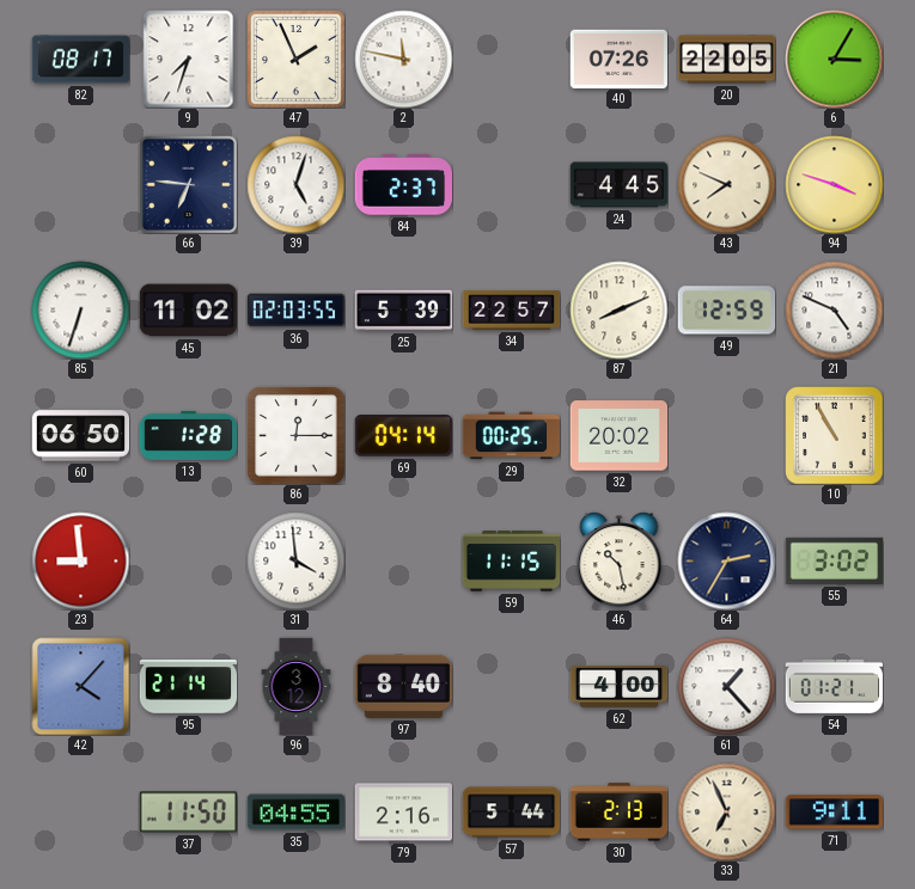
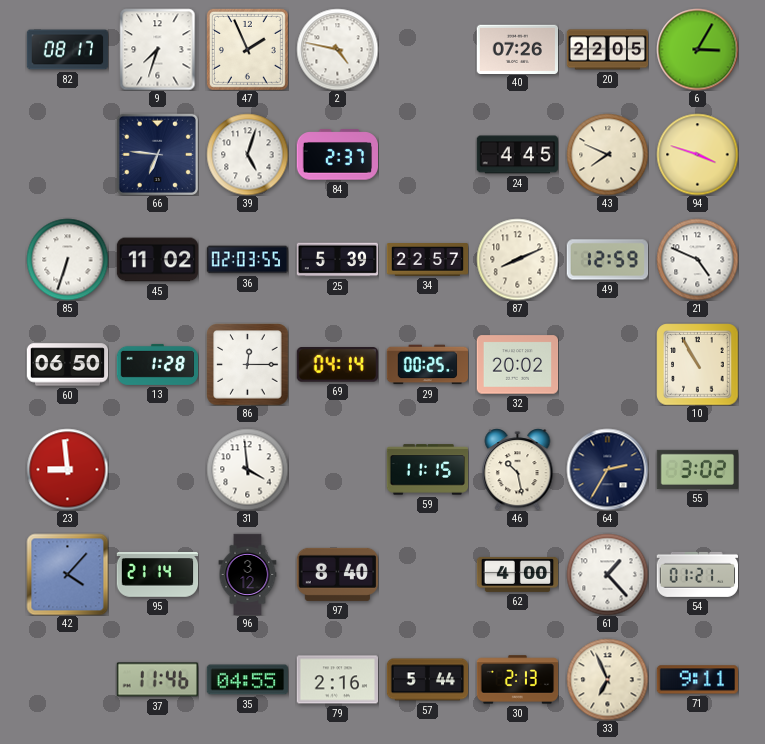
2: 11:47 -> 4:47
37: 11:50 -> 11:46
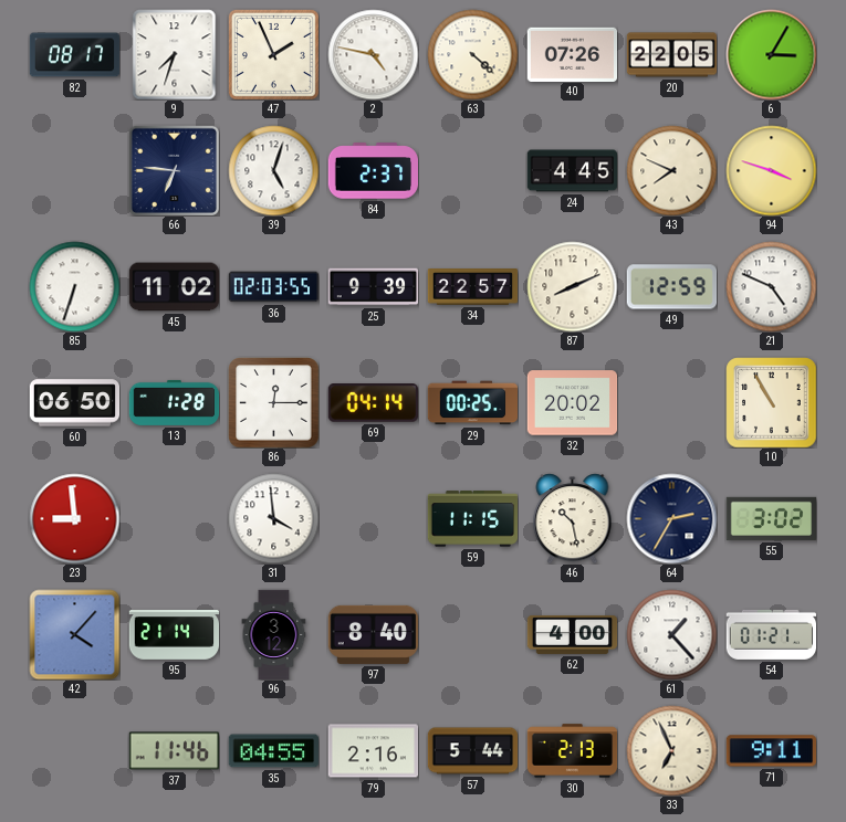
63: none -> 4:22
25: 5:39 -> 9:39
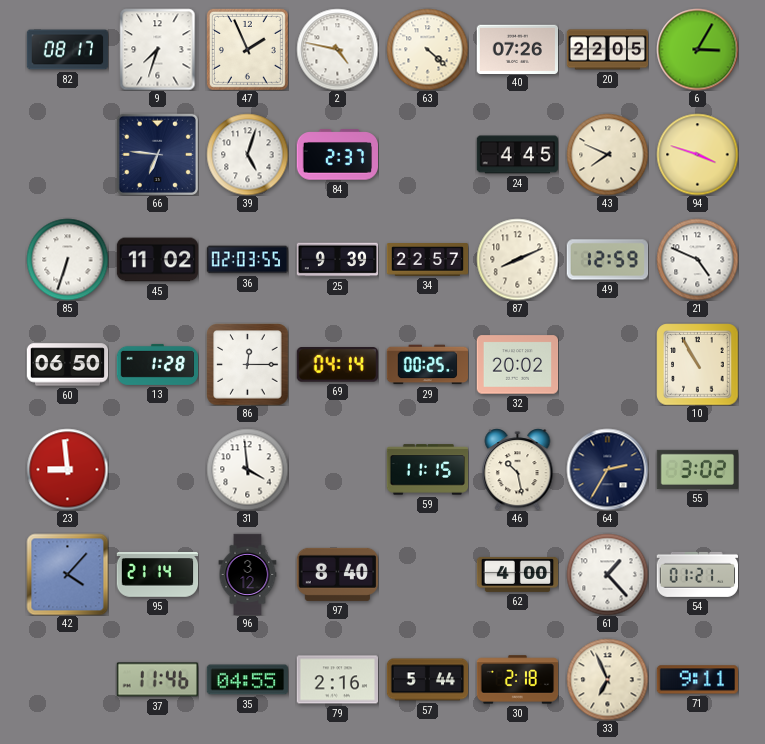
30: 2:13 -> 2:18
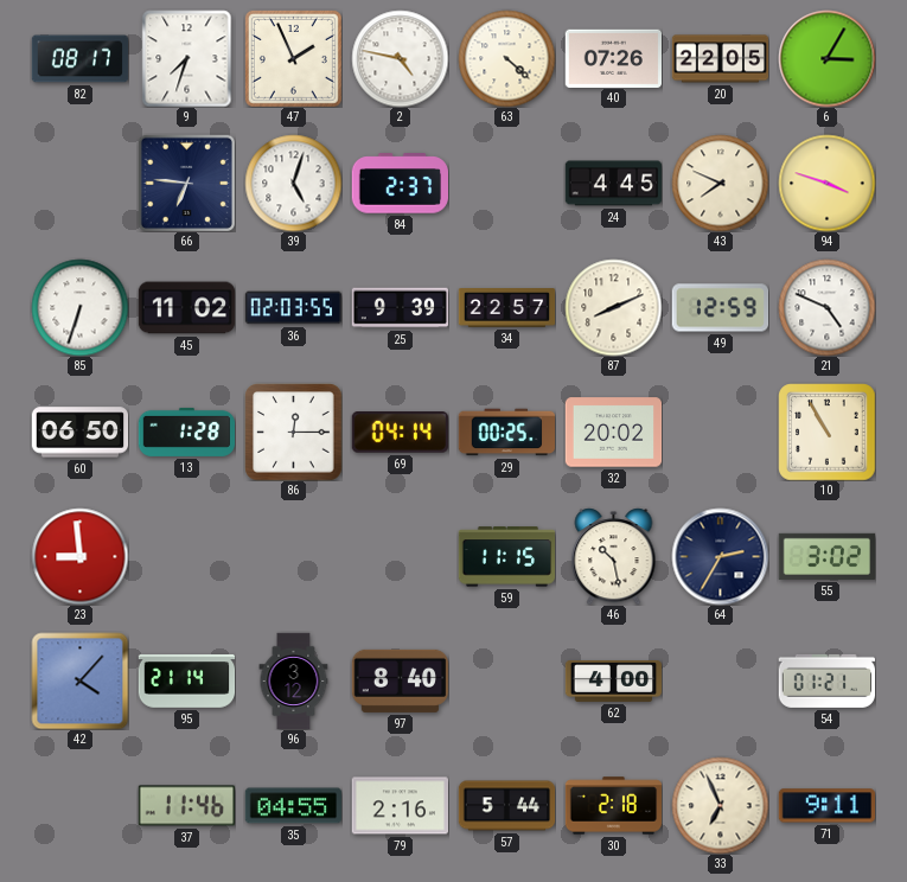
31: 3:59 -> none
61: 1:23 -> none
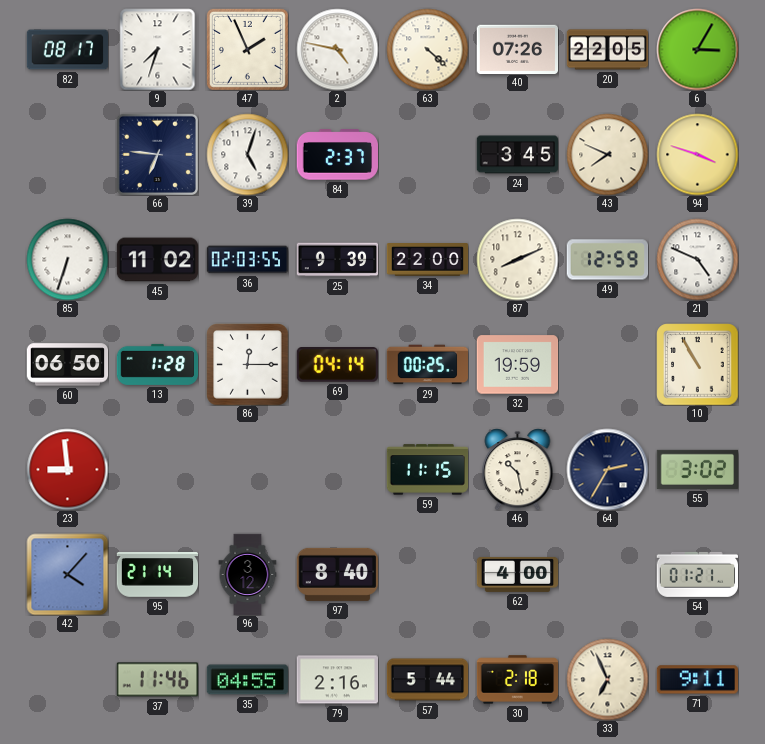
24: 4:45 -> 3:45
34: 22:57 -> 22:00
32: 20:02 -> 19:59
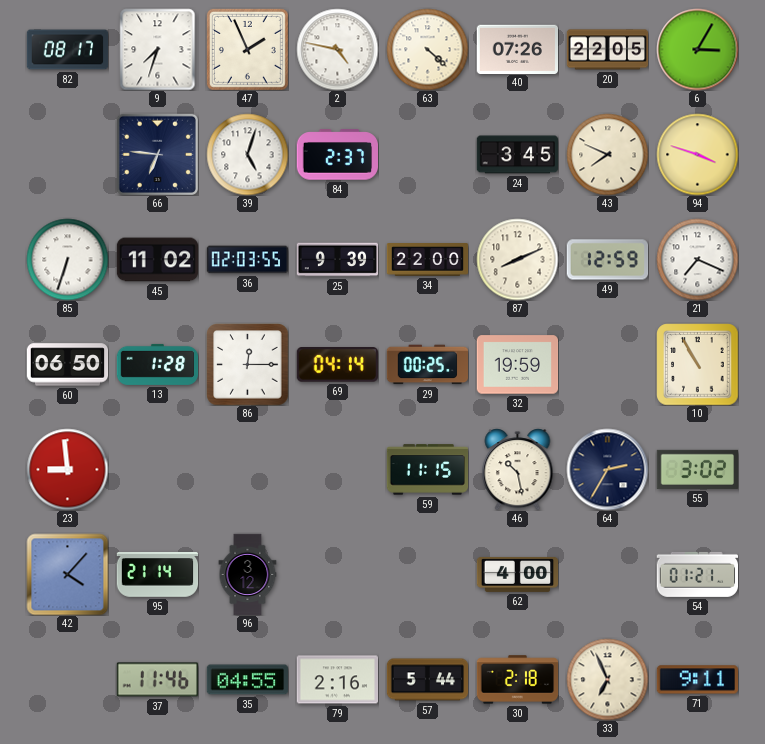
21: 4:49 -> 7:19
97: 8:40 -> none
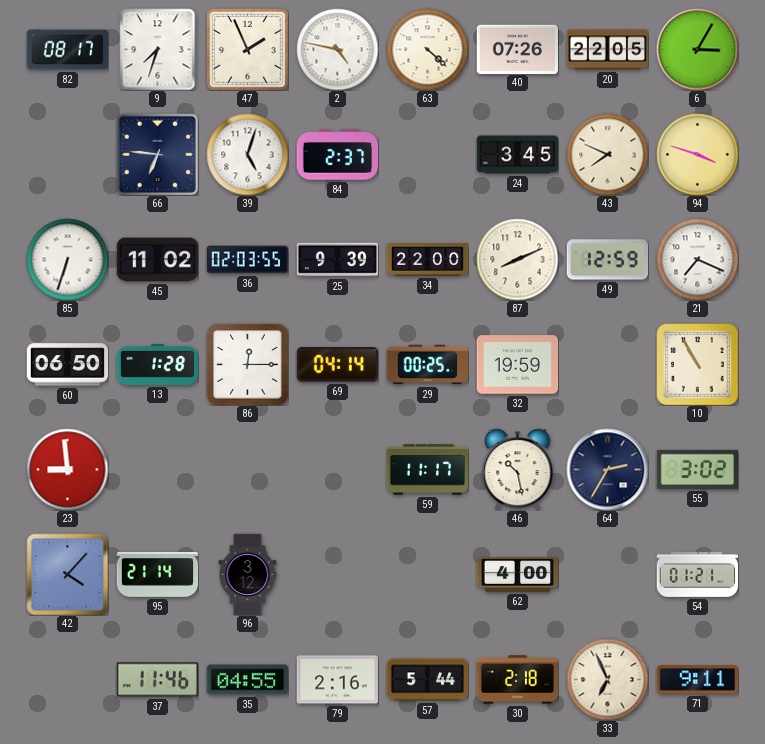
59: 11:15 -> 11:17
